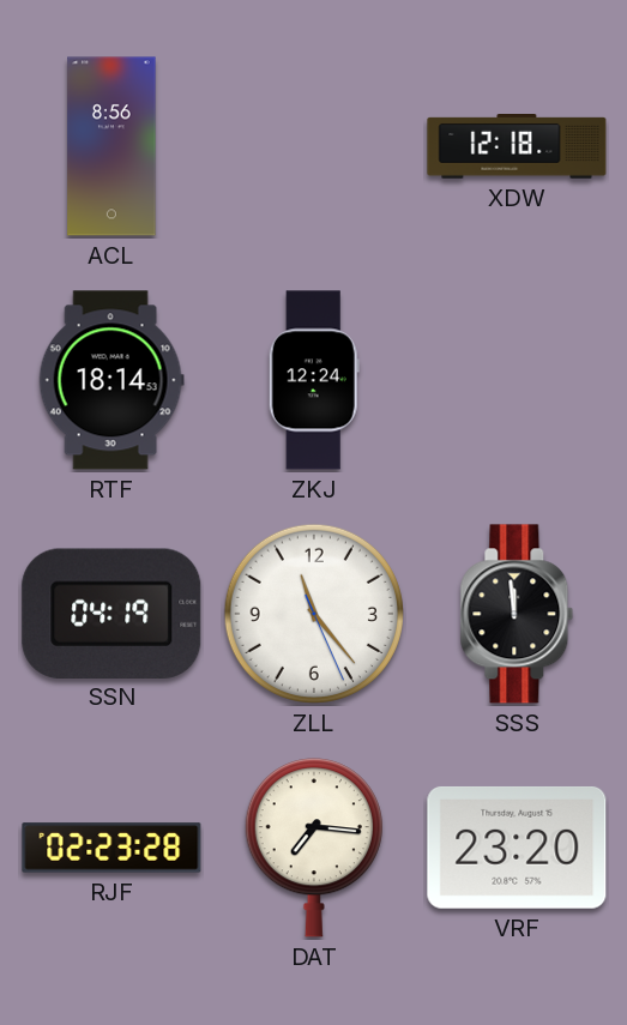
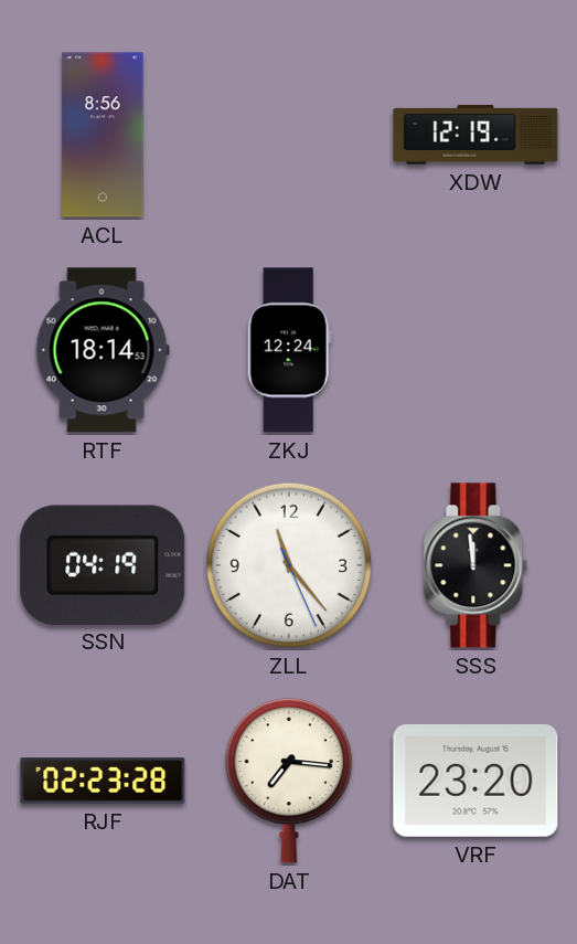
XDW: 12:18 -> 12:19
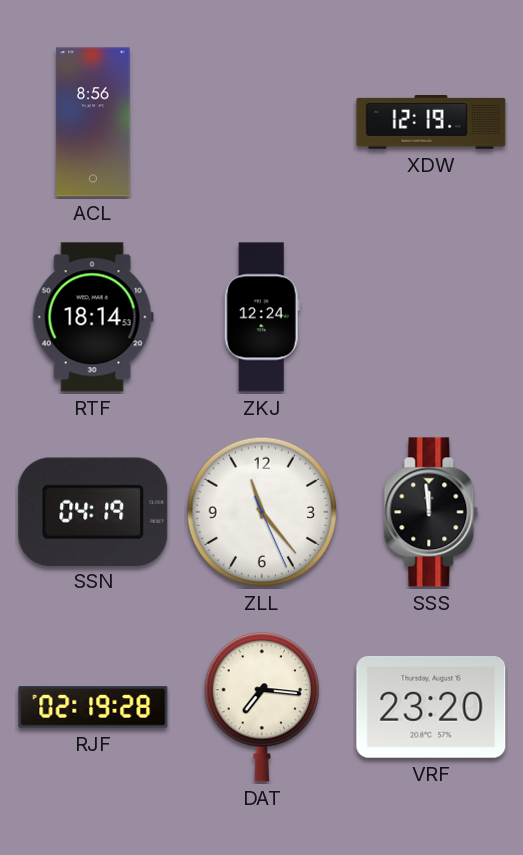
RJF: 02:23 -> 02:19
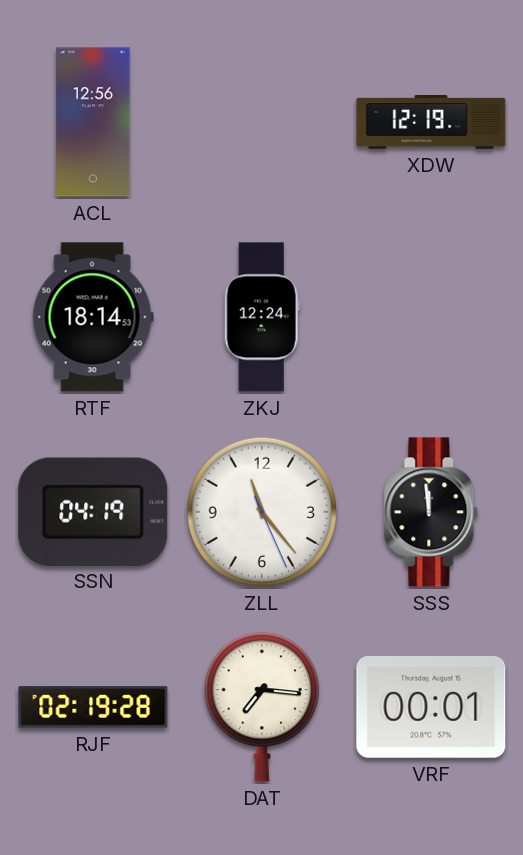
ACL: 8:56 -> 12:56
VRF: 23:20 -> 00:01
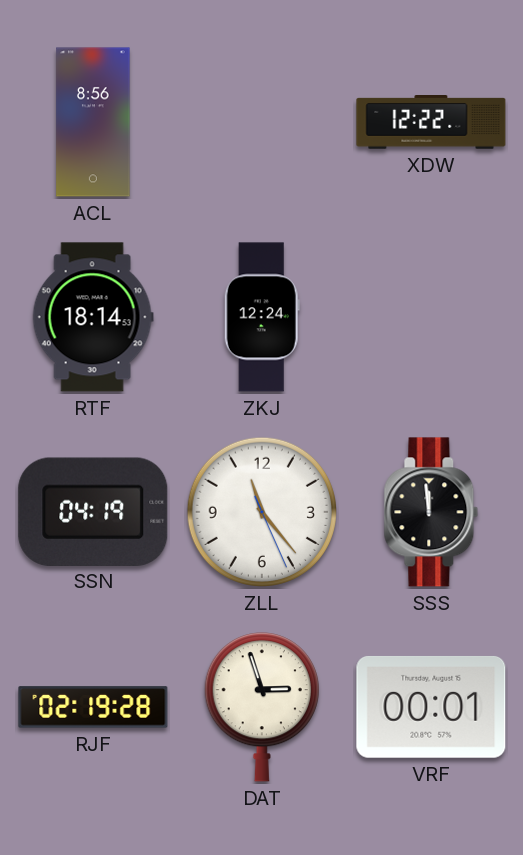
ACL: 12:56 -> 8:56
XDW: 12:19 -> 12:22
DAT: 7:16 -> 2:57
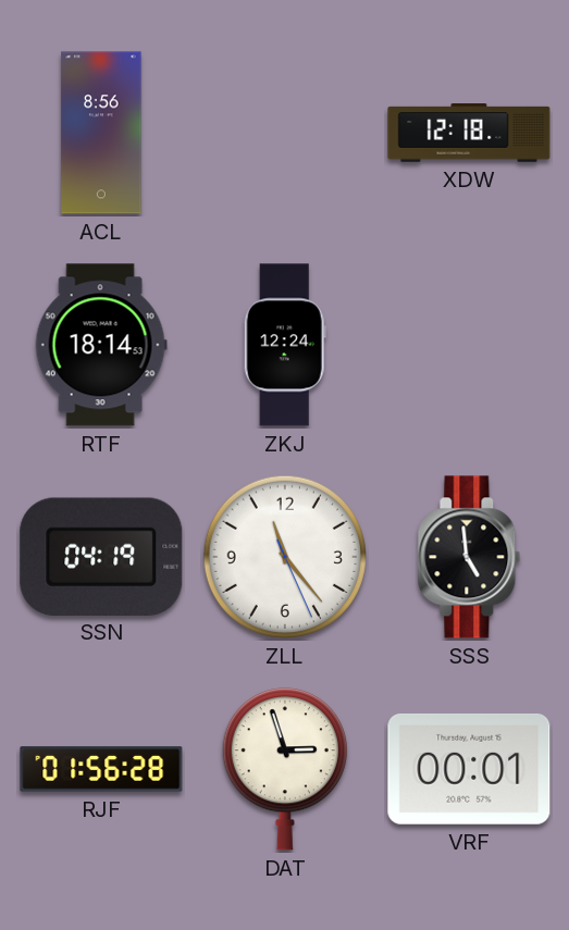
XDW: 12:22 -> 12:18
SSS: 11:59 -> 4:59
RJF: 02:19 -> 01:56
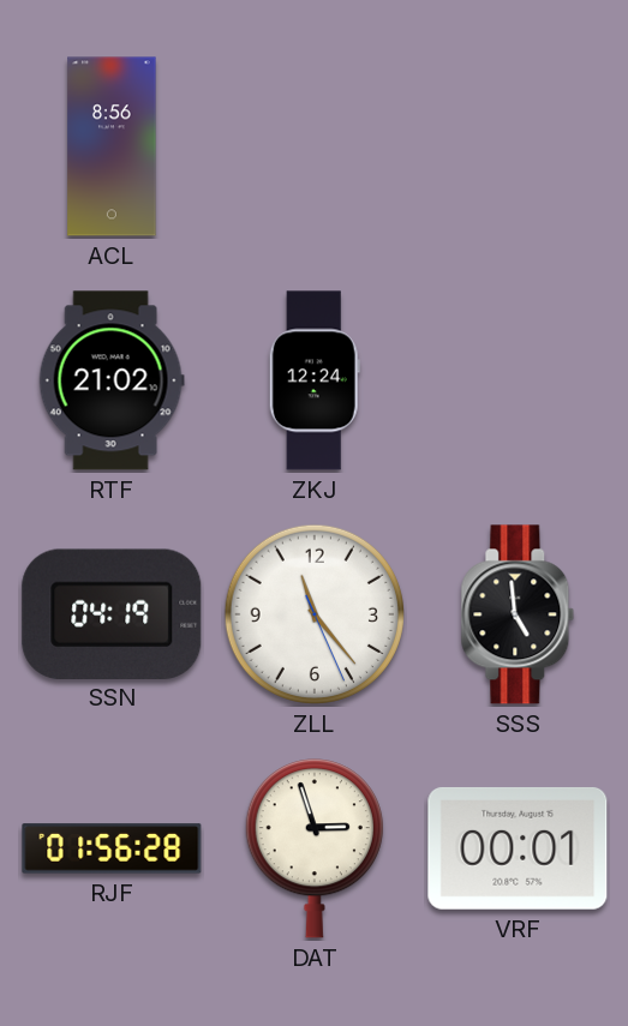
XDW: 12:18 -> none
RTF: 18:14 -> 21:02
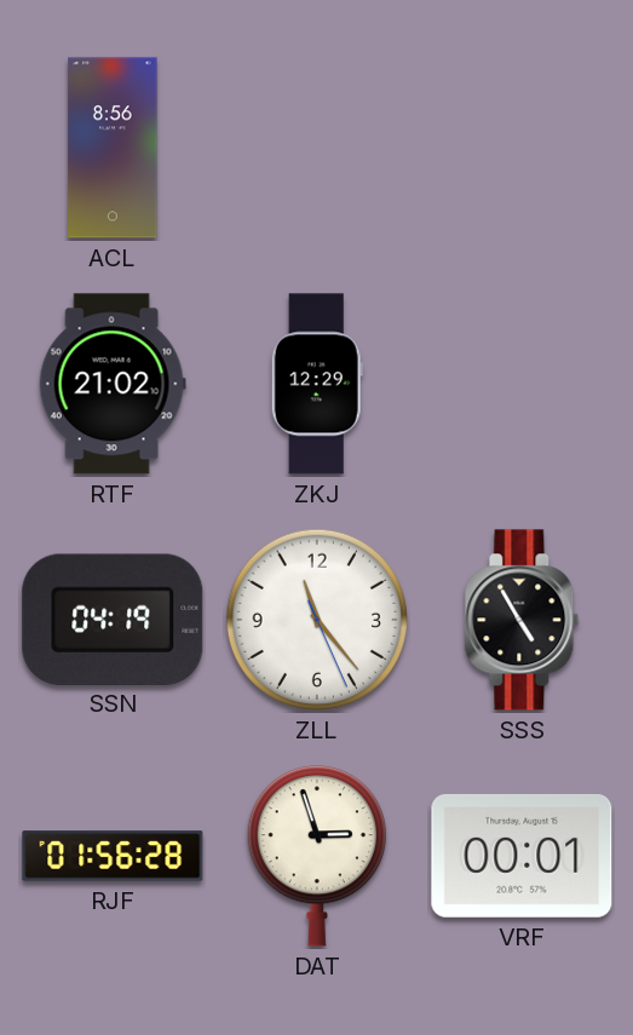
ZKJ: 12:24 -> 12:29
SSS: 4:59 -> 4:55
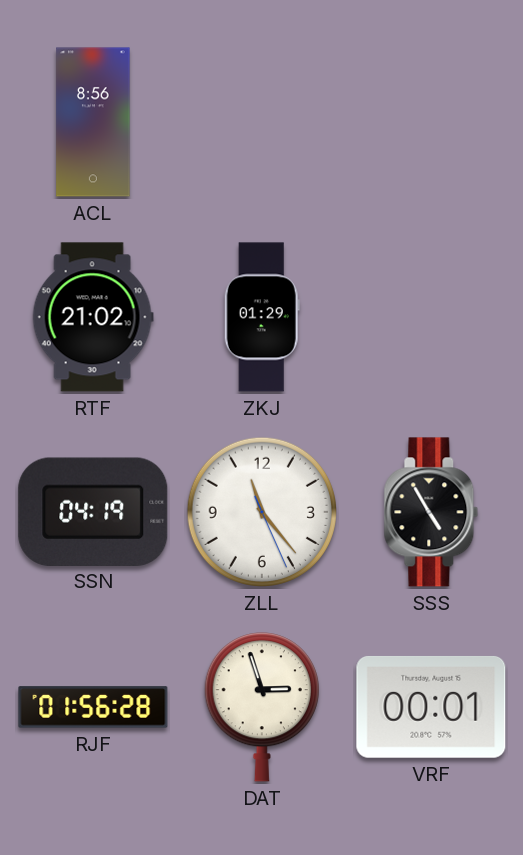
ZKJ: 12:29 -> 01:29
